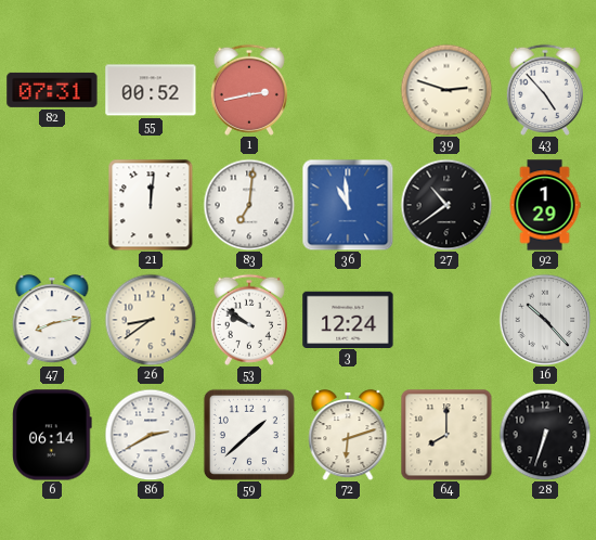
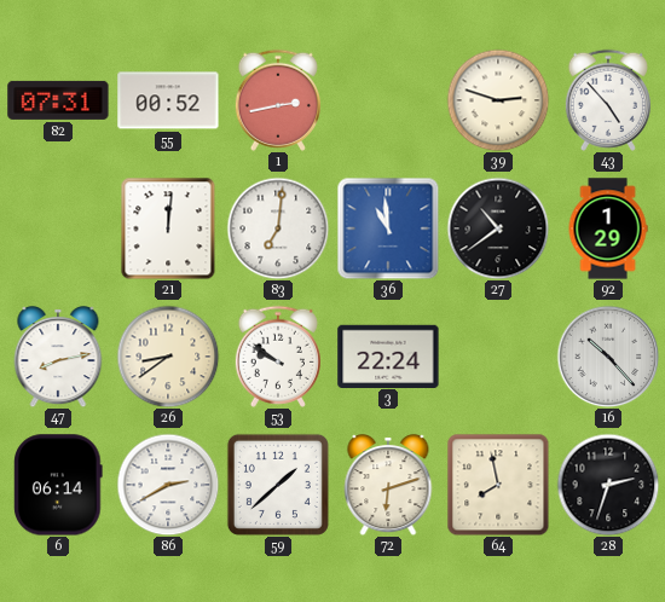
3: 12:24 -> 22:24
64: 8:00 -> 7:58
28: 6:33 -> 2:33
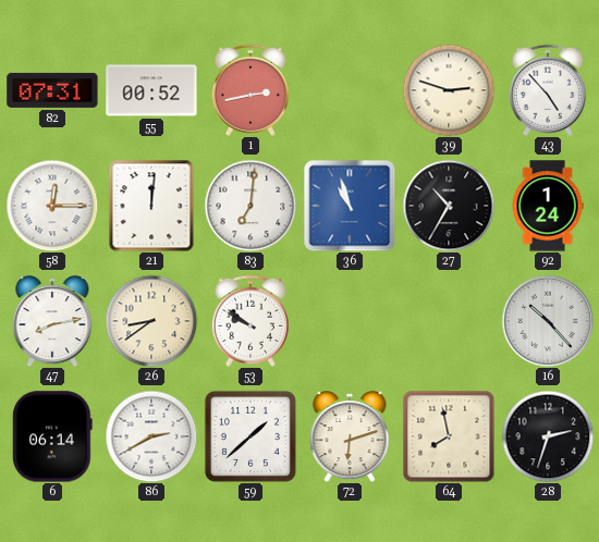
58: none -> 12:15
36: 10:59 -> 10:57
27: 10:39 -> 10:35
92: 1:29 -> 1:24
3: 22:24 -> none
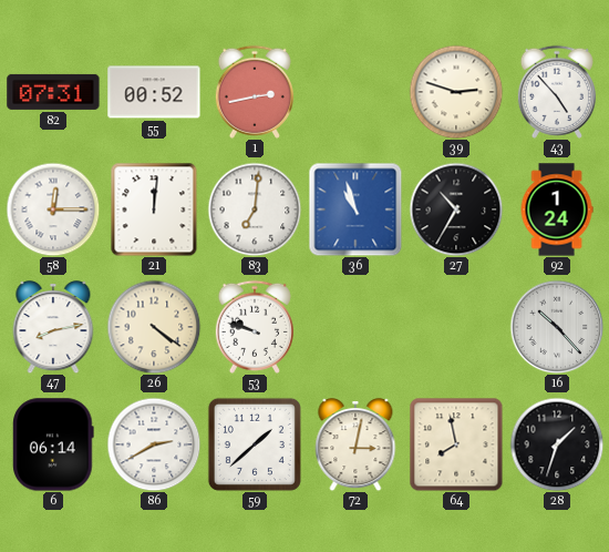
26: 8:39 -> 4:21
53: 9:51 -> 9:48
72: 6:12 -> 3:02
28: 2:33 -> 1:33
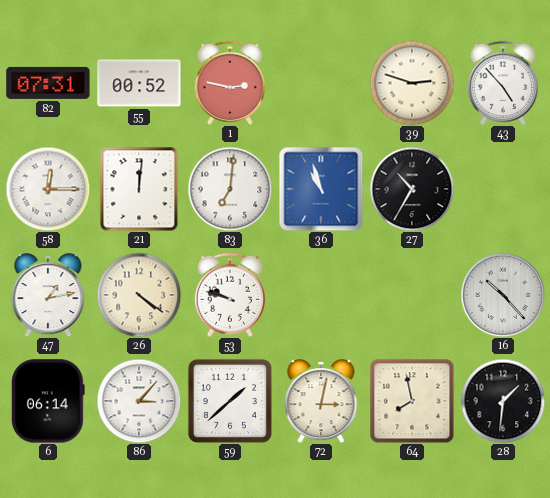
1: 2:43 -> 2:47
92: 1:24 -> none
47: 8:13 -> 1:13
86: 2:40 -> 3:07
28: 1:33 -> 1:31
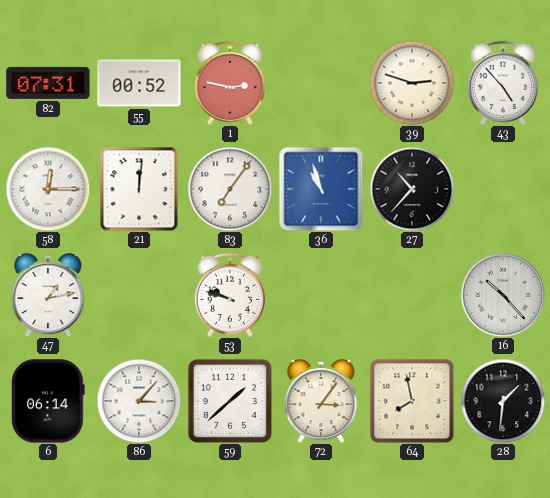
83: 7:01 -> 7:06
27: 10:35 -> 10:37
26: 4:21 -> none
72: 3:02 -> 3:06
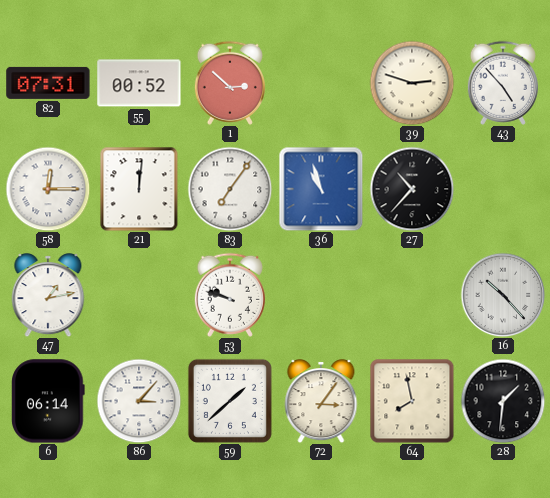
1: 2:47 -> 2:52
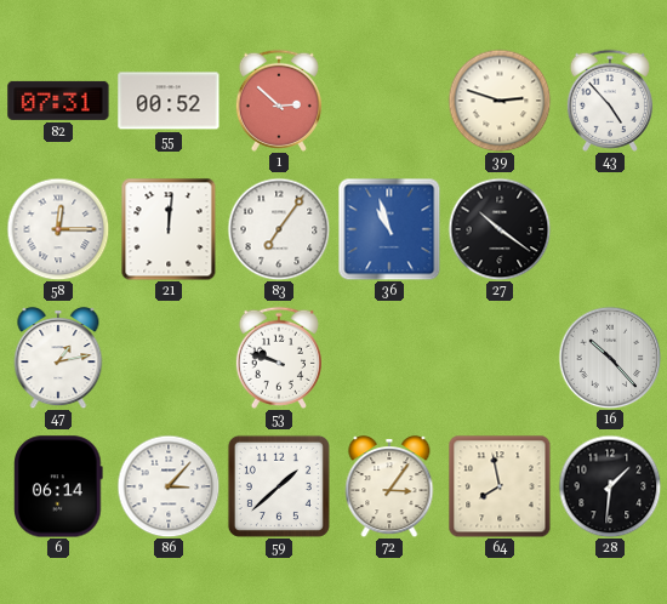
27: 10:37 -> 10:21
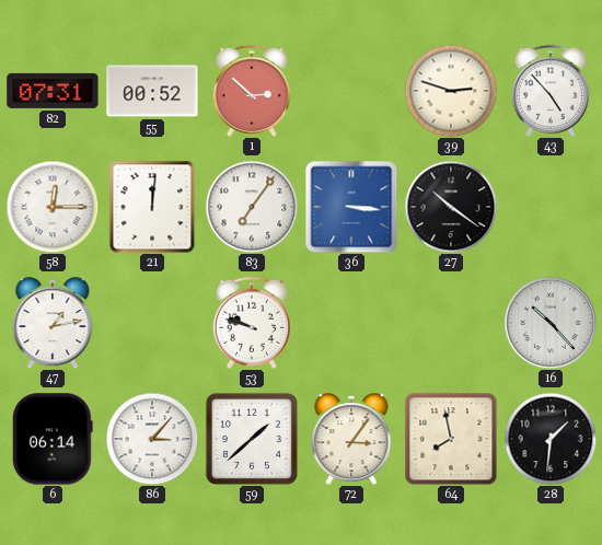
36: 10:57 -> 3:16
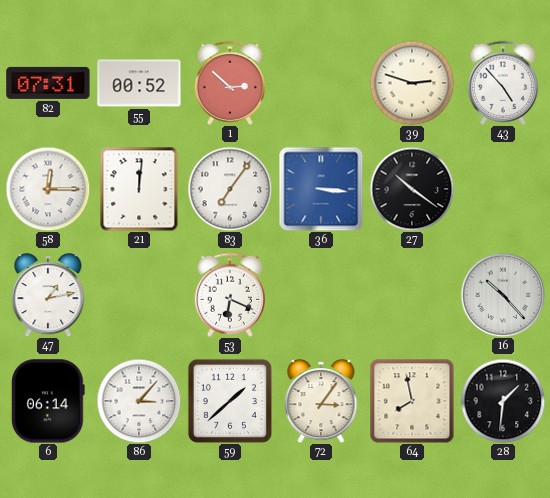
53: 9:48 -> 6:19
